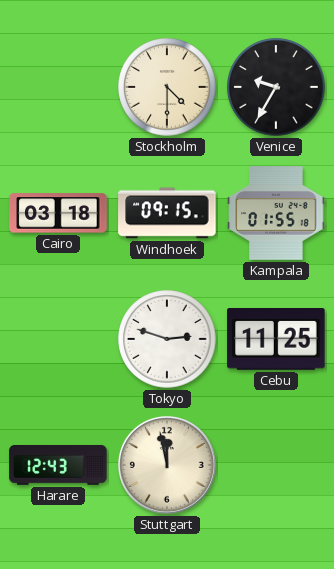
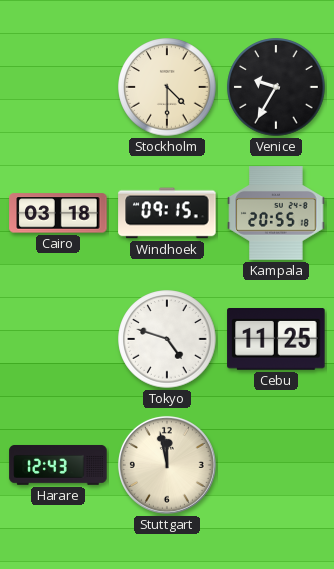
Kampala: 01:55 -> 20:55
Tokyo: 2:48 -> 4:48
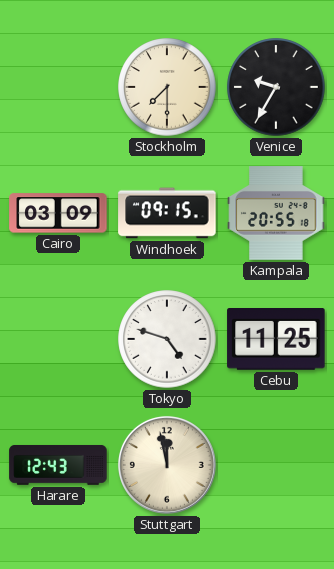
Stockholm: 4:30 -> 7:30
Cairo: 03:18 -> 03:09
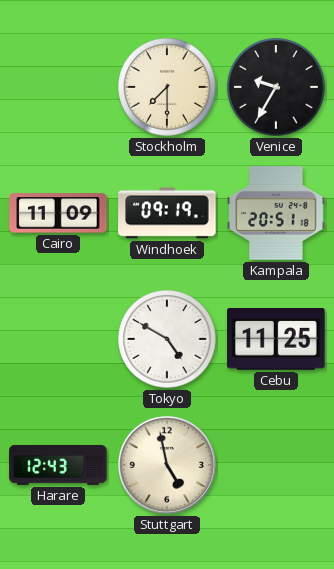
Cairo: 03:09 -> 11:09
Windhoek: 09:15 -> 09:19
Kampala: 20:55 -> 20:51
Tokyo: 4:48 -> 4:50
Stuttgart: 11:58 -> 4:58
